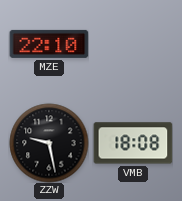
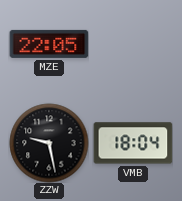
MZE: 22:10 -> 22:05
VMB: 18:08 -> 18:04
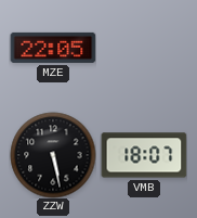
ZZW: 9:28 -> 5:28
VMB: 18:04 -> 18:07
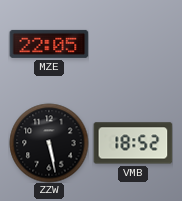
VMB: 18:07 -> 18:52
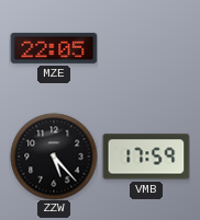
ZZW: 5:28 -> 5:23
VMB: 18:52 -> 17:59
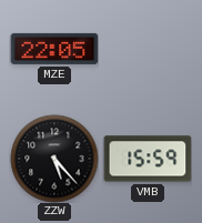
VMB: 17:59 -> 15:59
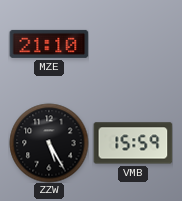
MZE: 22:05 -> 21:10
ZZW: 5:23 -> 5:25
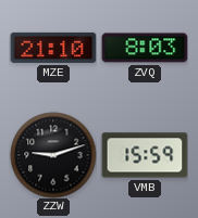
ZVQ: none -> 8:03
ZZW: 5:25 -> 9:12
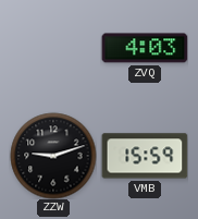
MZE: 21:10 -> none
ZVQ: 8:03 -> 4:03
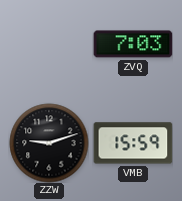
ZVQ: 4:03 -> 7:03
